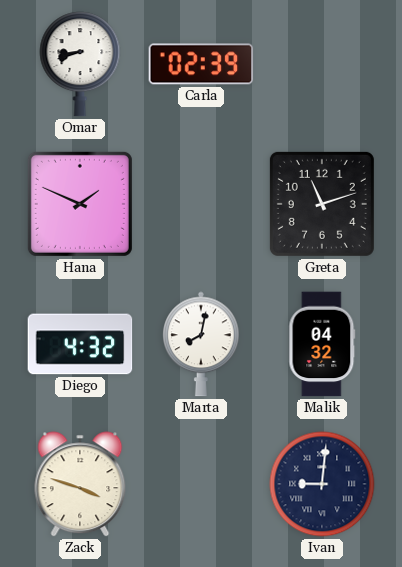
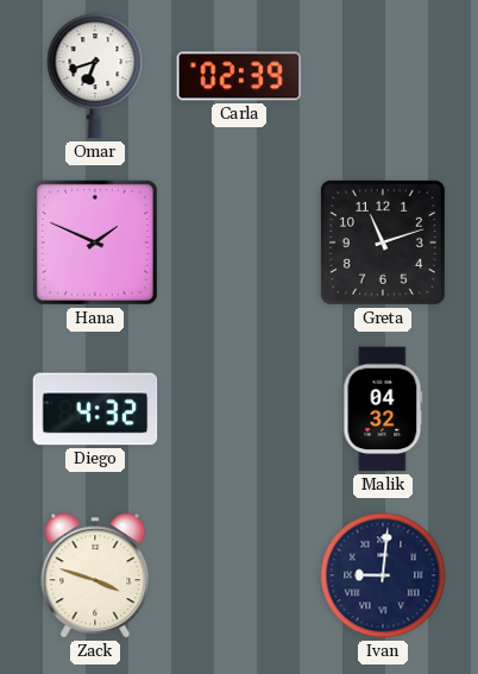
Omar: 8:42 -> 6:42
Marta: 8:02 -> none
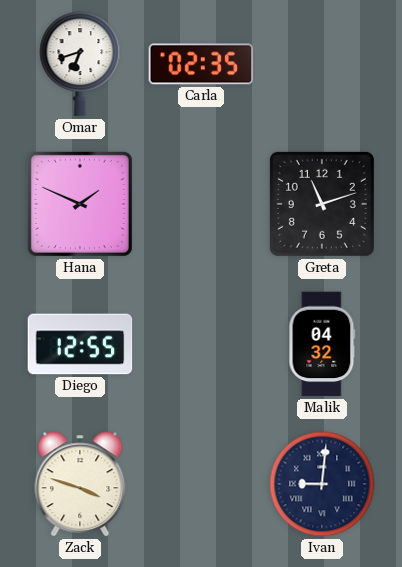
Carla: 02:39 -> 02:35
Diego: 4:32 -> 12:55
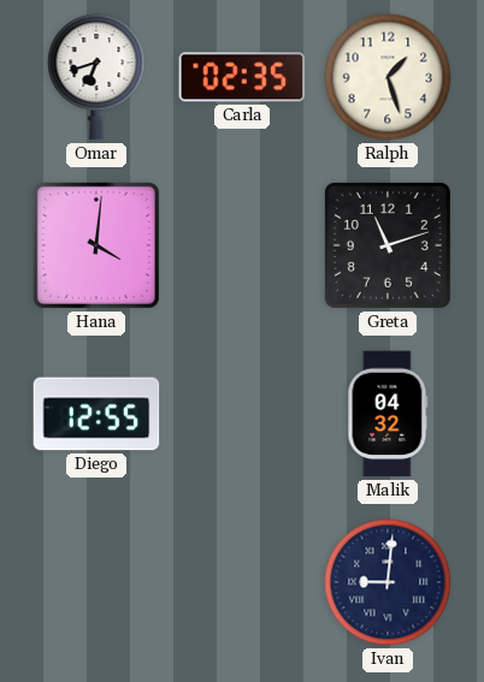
Ralph: none -> 1:27
Hana: 1:49 -> 4:01
Zack: 3:48 -> none
